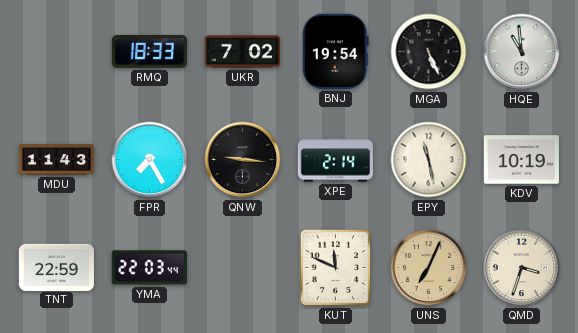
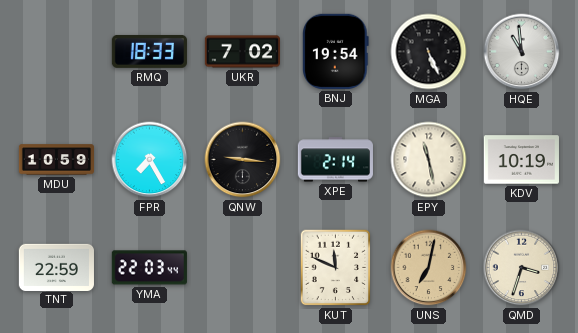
MDU: 11:43 -> 10:59
UNS: 7:04 -> 7:02
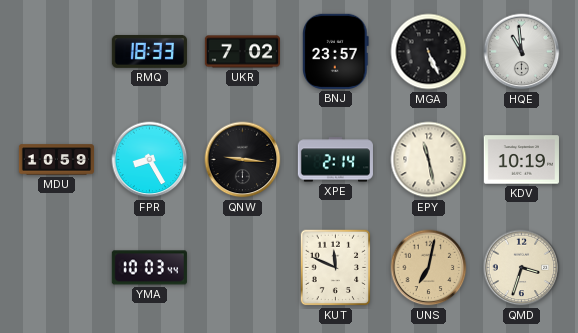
BNJ: 19:54 -> 23:57
FPR: 7:25 -> 8:25
TNT: 22:59 -> none
YMA: 22:03 -> 10:03
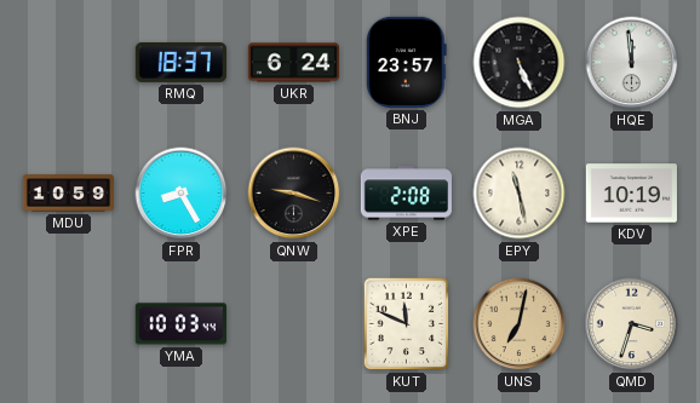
RMQ: 18:33 -> 18:37
UKR: 7:02 -> 6:24
HQE: 10:59 -> 11:59
QNW: 9:16 -> 9:18
XPE: 2:14 -> 2:08
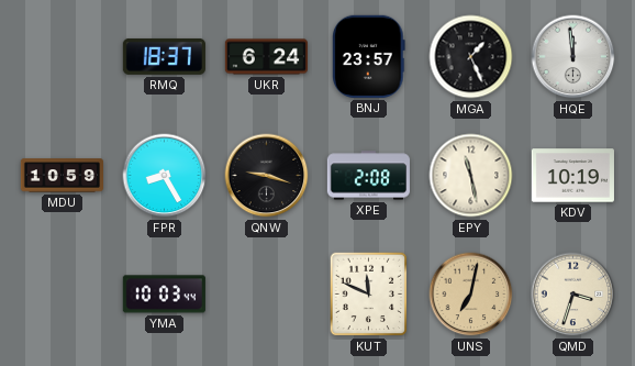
MGA: 5:26 -> 1:26
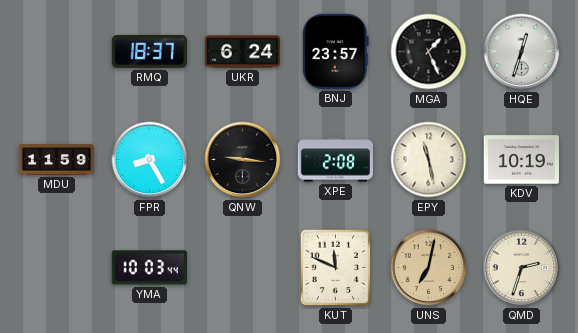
HQE: 11:59 -> 12:33
MDU: 10:59 -> 11:59
QNW: 9:18 -> 9:16
QMD: 3:33 -> 2:33
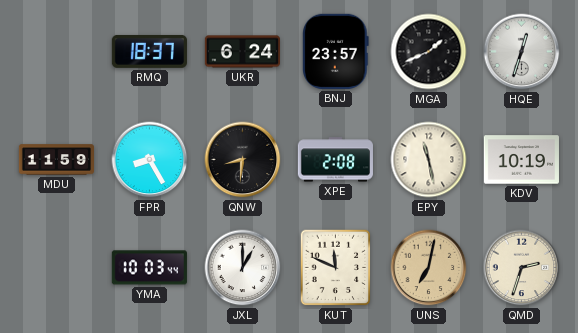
MGA: 1:26 -> 1:41
QNW: 9:16 -> 8:31
JXL: none -> 1:00
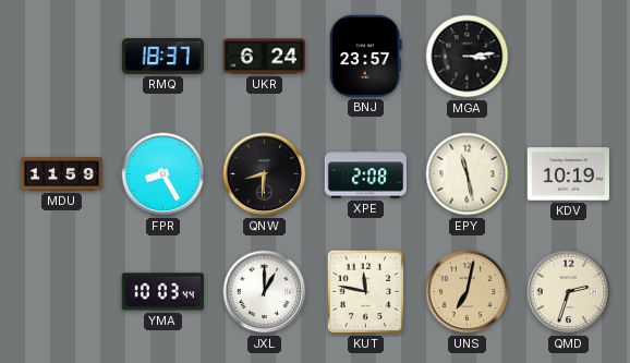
MGA: 1:41 -> 3:14
HQE: 12:33 -> none
KUT: 11:49 -> 11:47
